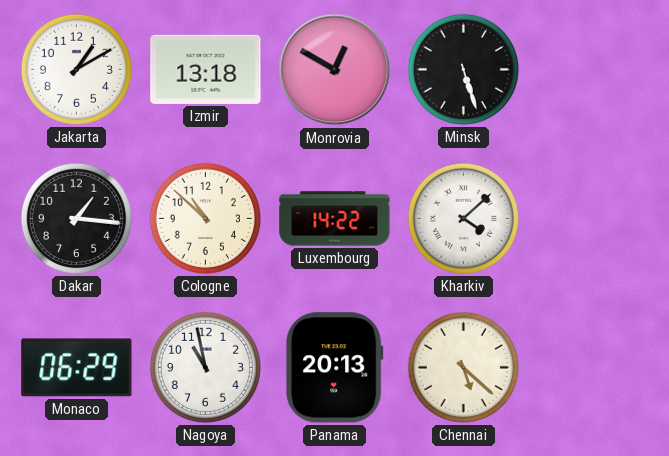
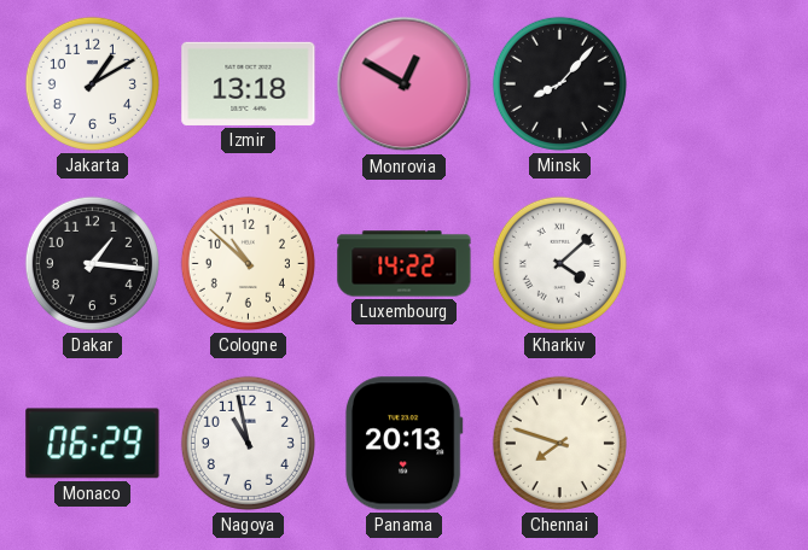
Minsk: 5:27 -> 8:07
Chennai: 5:22 -> 7:48
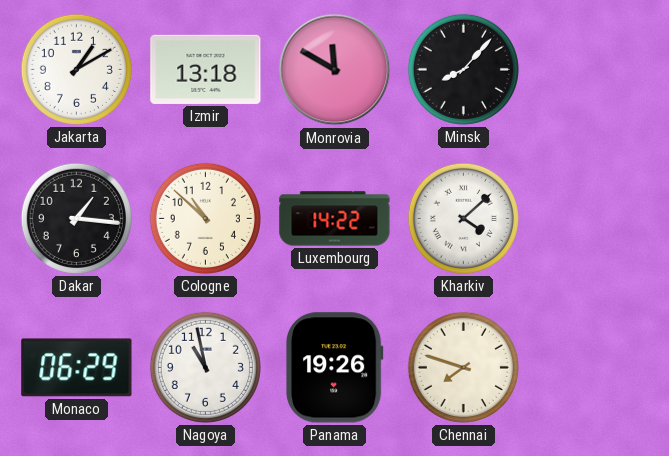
Monrovia: 12:50 -> 11:50
Panama: 20:13 -> 19:26
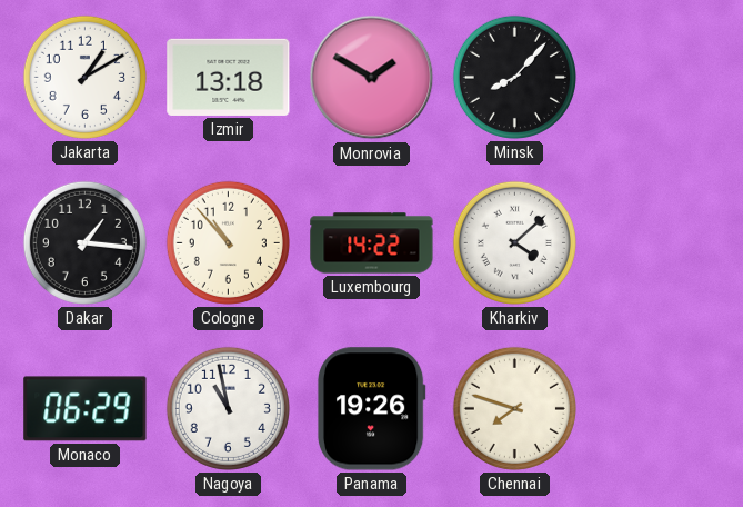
Monrovia: 11:50 -> 1:50
Cologne: 10:52 -> 10:53
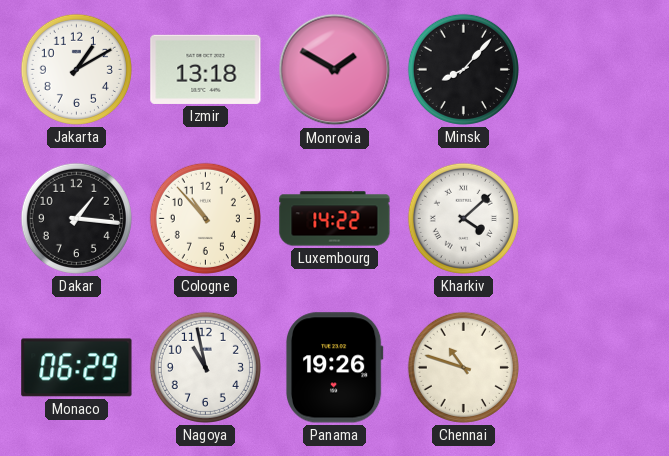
Chennai: 7:48 -> 10:48
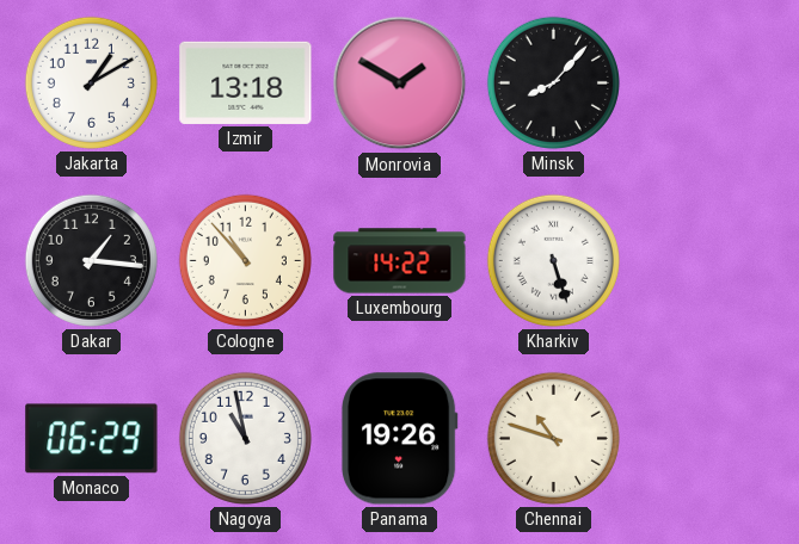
Kharkiv: 4:08 -> 5:27
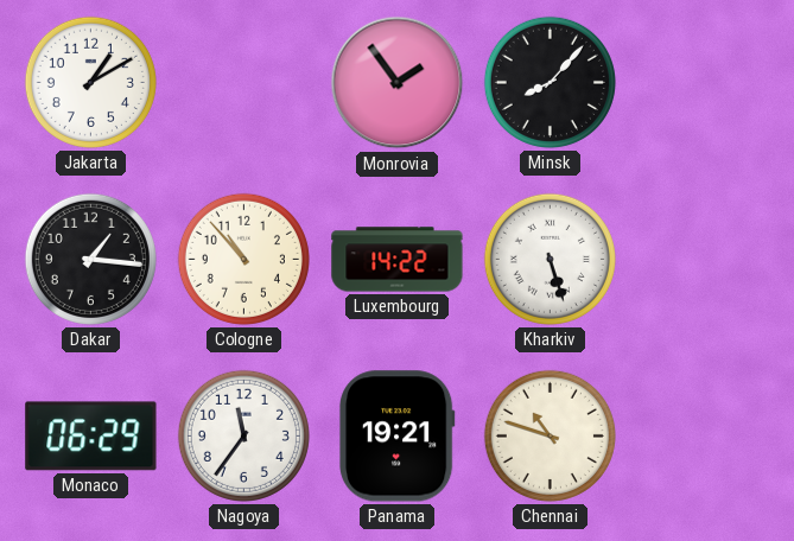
Izmir: 13:18 -> none
Monrovia: 1:50 -> 1:54
Nagoya: 10:58 -> 11:36
Panama: 19:26 -> 19:21
